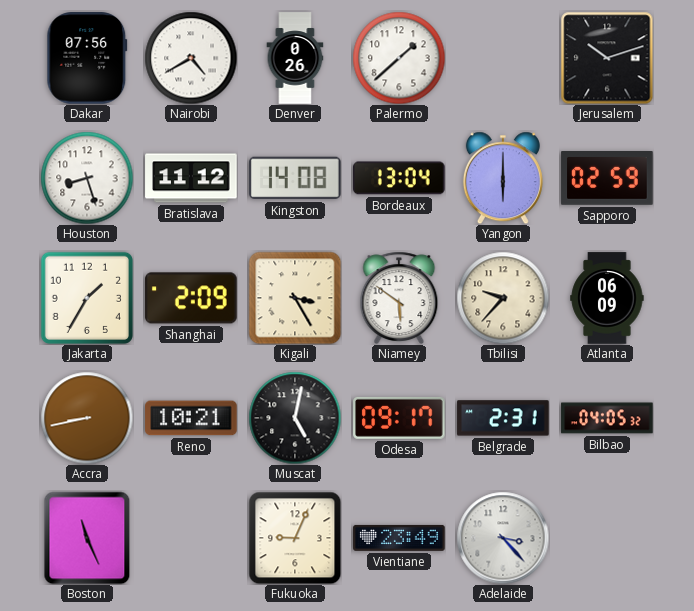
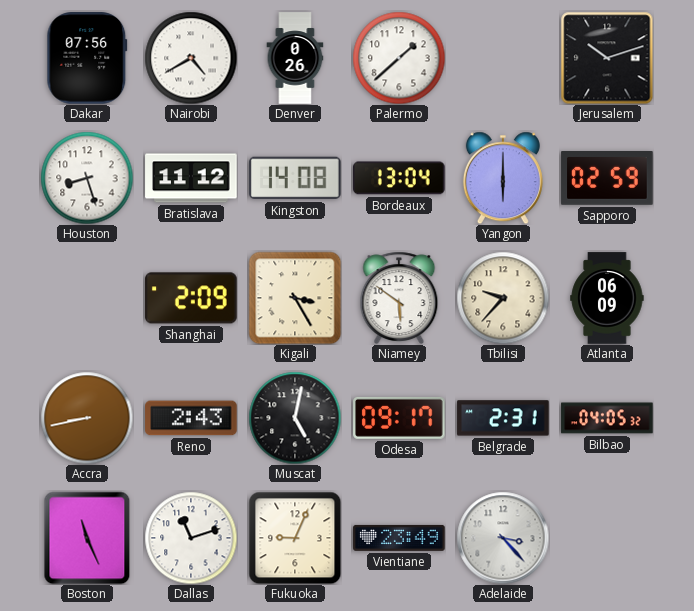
Jakarta: 1:35 -> none
Reno: 10:21 -> 2:43
Dallas: none -> 11:12
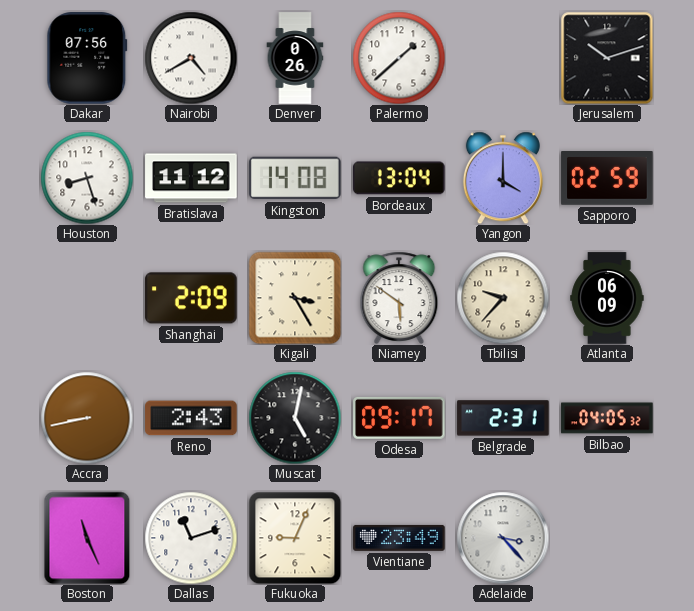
Yangon: 6:00 -> 4:00
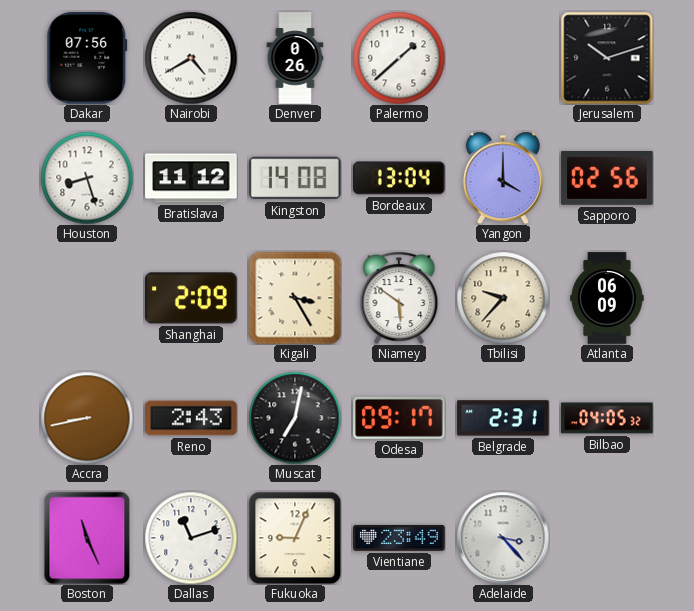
Sapporo: 02:59 -> 02:56
Muscat: 5:02 -> 7:02
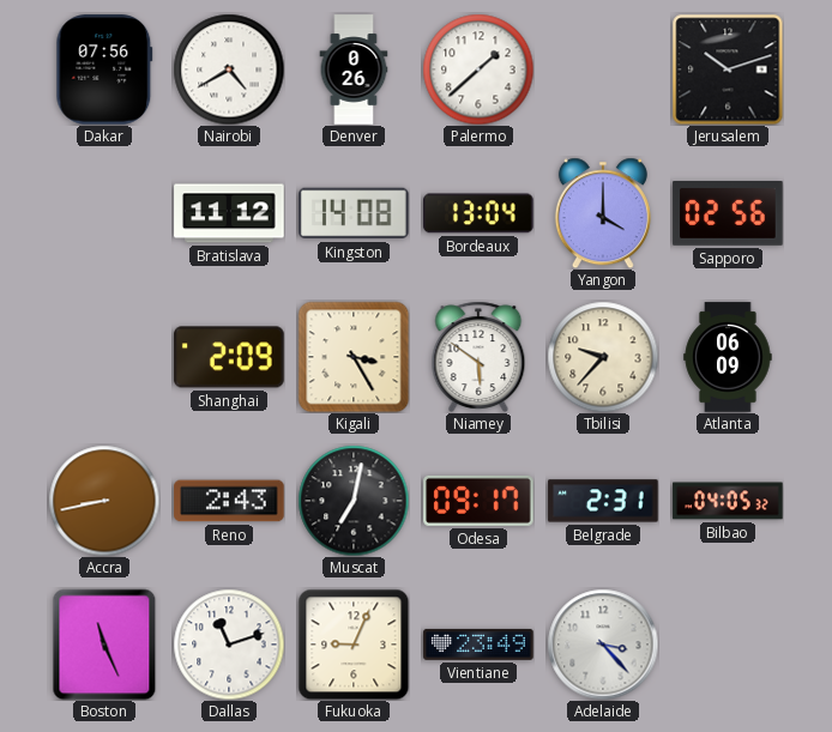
Houston: 8:27 -> none
